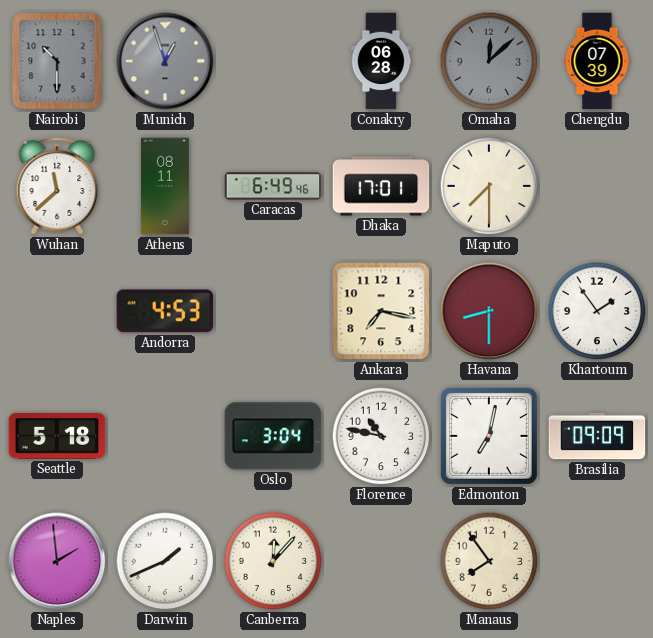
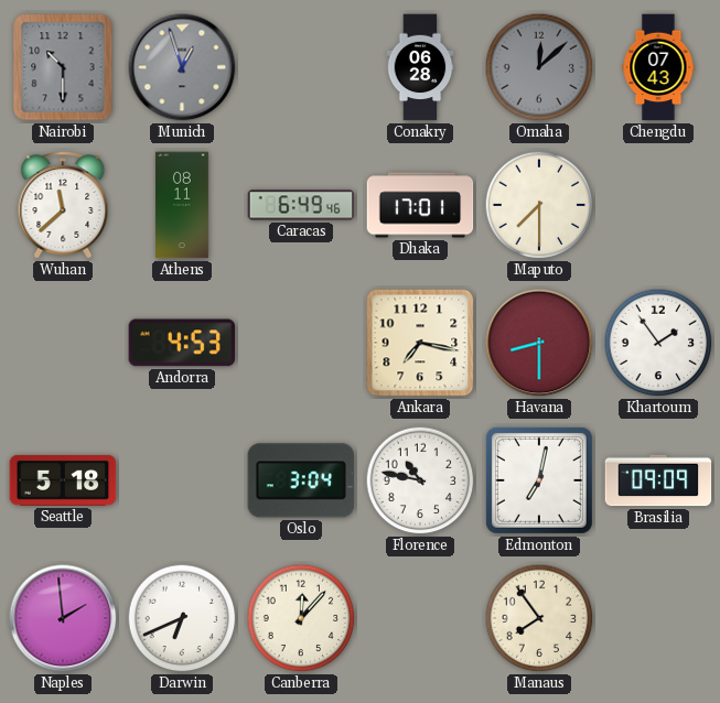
Chengdu: 07:39 -> 07:43
Darwin: 1:41 -> 6:41
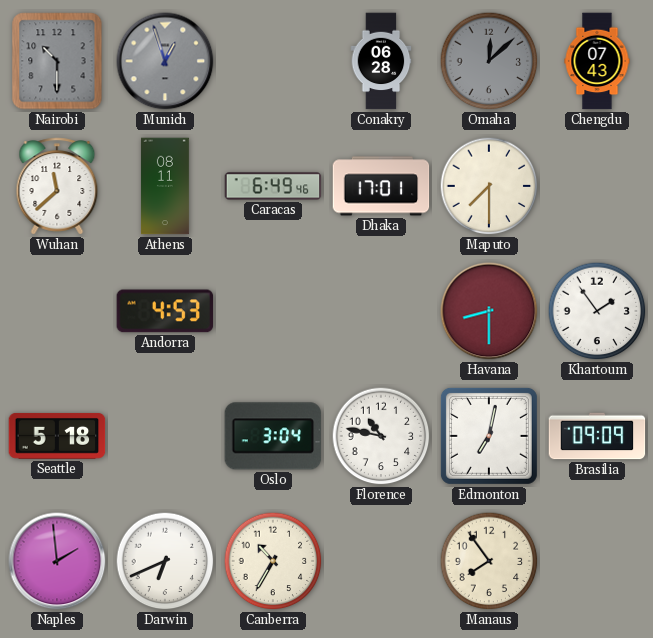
Ankara: 7:17 -> none
Canberra: 12:07 -> 10:35
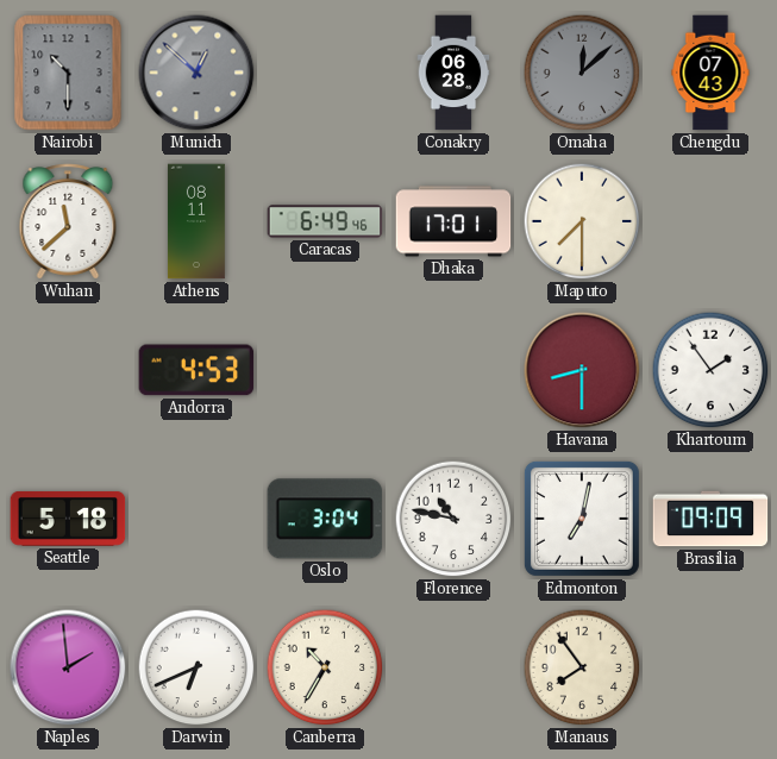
Munich: 12:57 -> 12:52
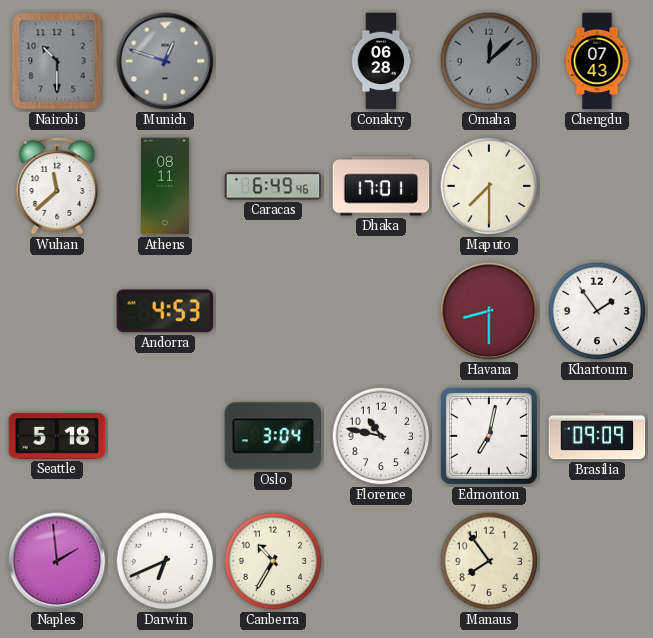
Munich: 12:52 -> 12:48
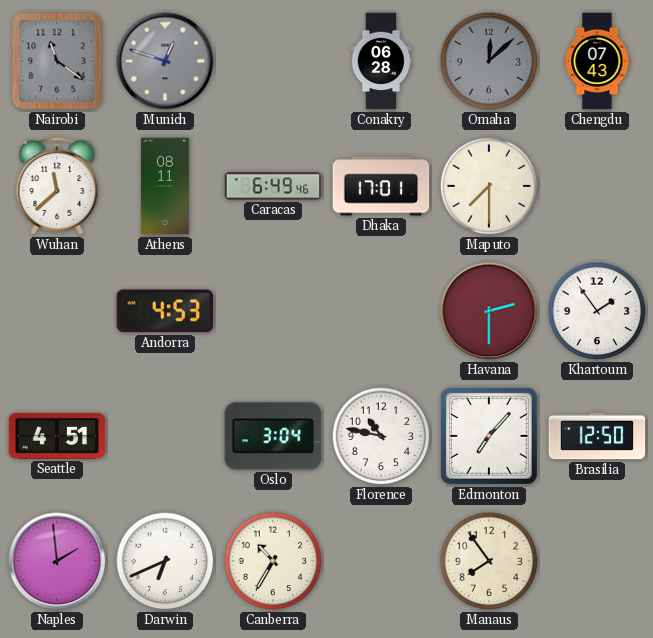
Nairobi: 10:30 -> 11:21
Havana: 8:30 -> 2:30
Seattle: 5:18 -> 4:51
Edmonton: 7:02 -> 7:07
Brasilia: 09:09 -> 12:50
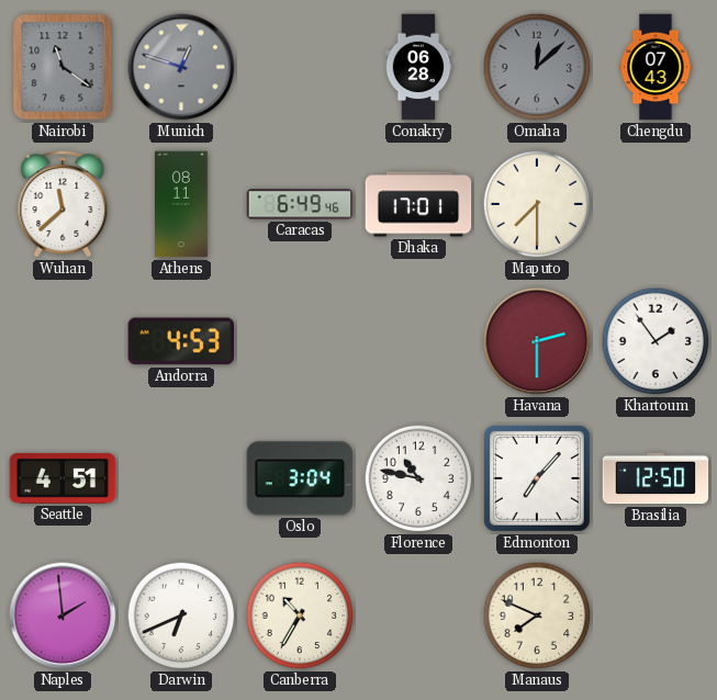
Manaus: 7:54 -> 7:49
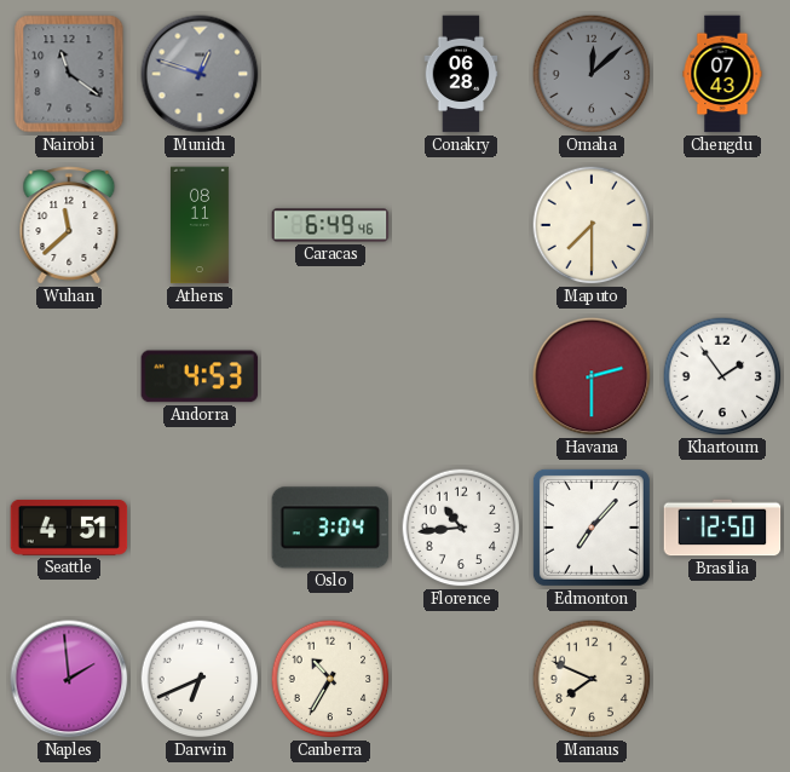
Dhaka: 17:01 -> none
Florence: 10:47 -> 10:44
